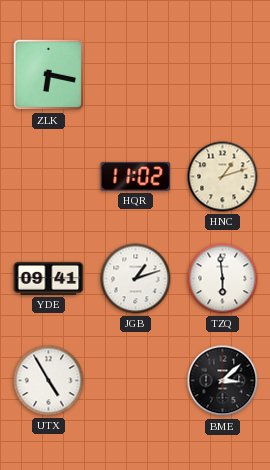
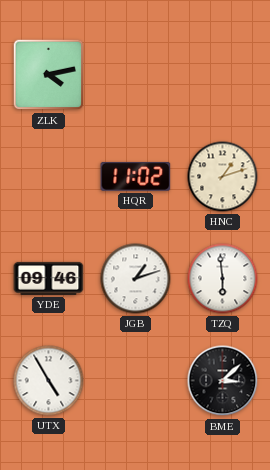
ZLK: 6:17 -> 4:13
YDE: 09:41 -> 09:46
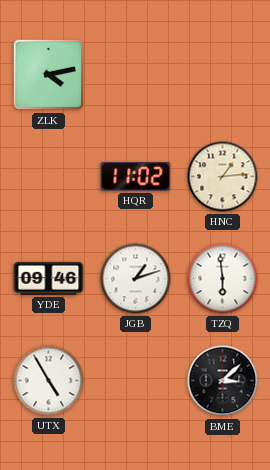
HNC: 1:12 -> 1:14
